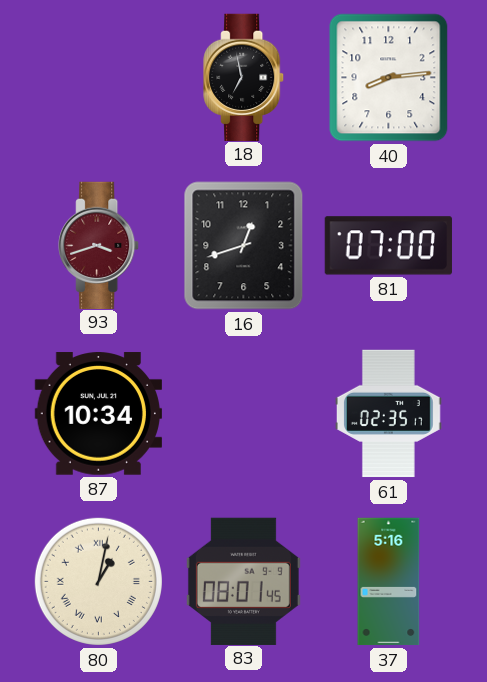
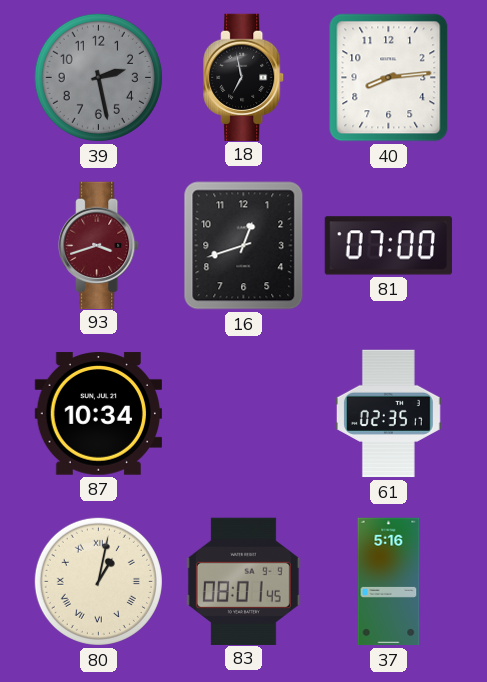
39: none -> 2:28
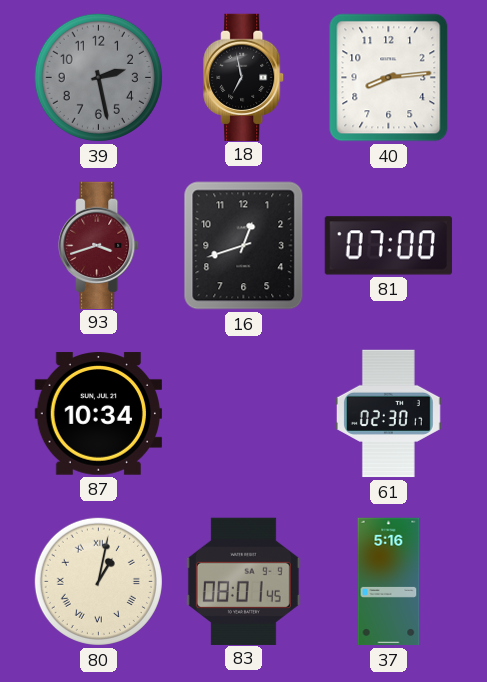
61: 02:35 -> 02:30
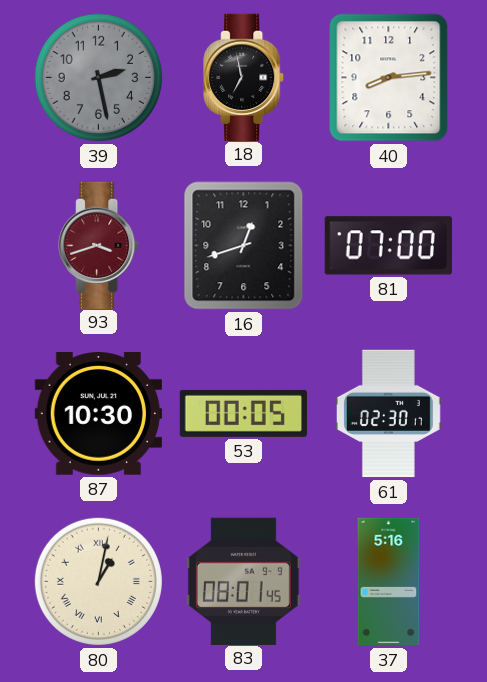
87: 10:34 -> 10:30
53: none -> 00:05
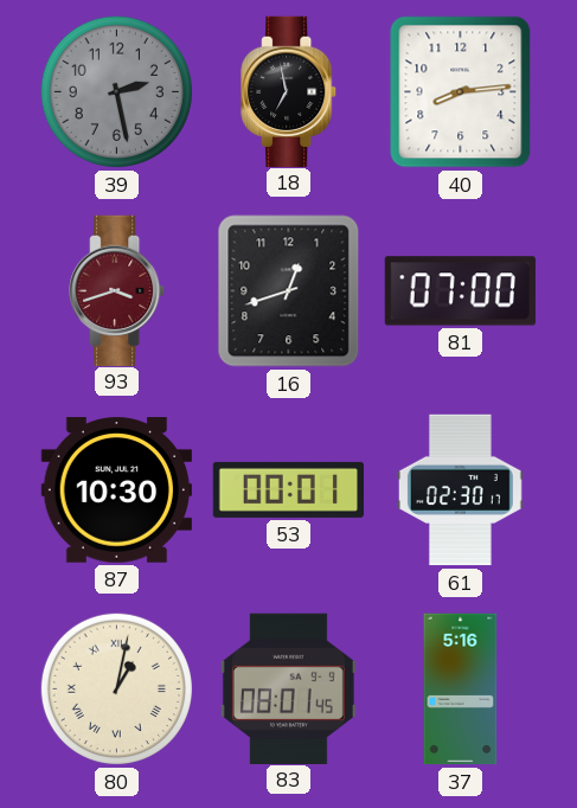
53: 00:05 -> 00:01
